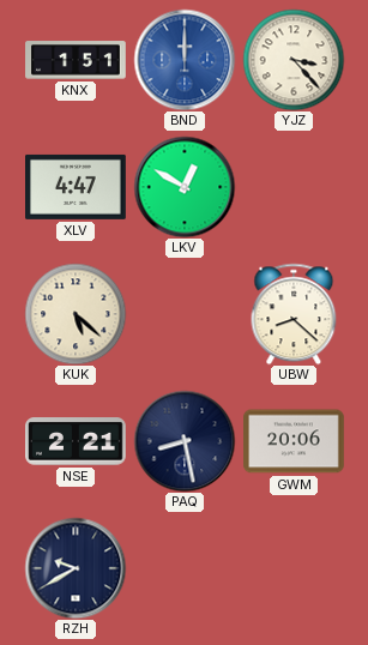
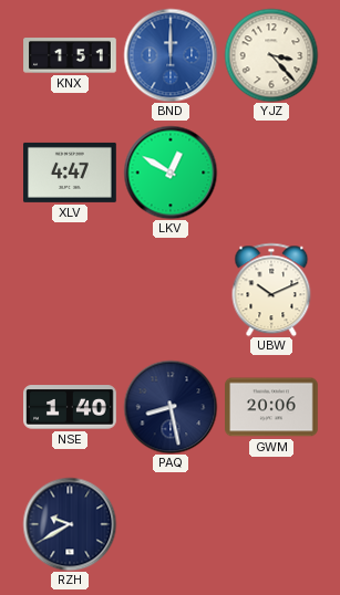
KUK: 5:22 -> none
UBW: 8:22 -> 10:11
NSE: 2:21 -> 1:40
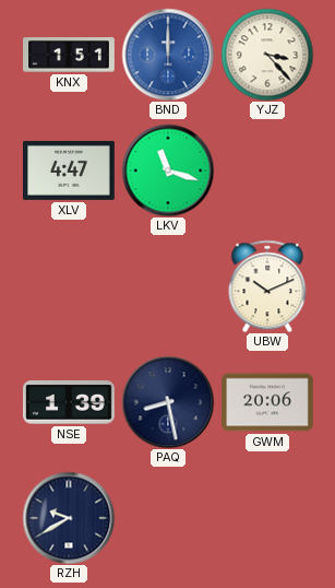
LKV: 12:50 -> 11:18
NSE: 1:40 -> 1:39
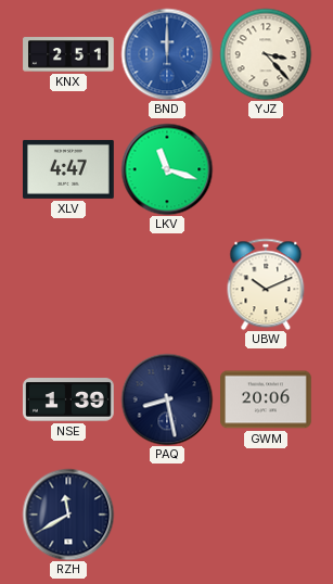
KNX: 1:51 -> 2:51
RZH: 9:40 -> 11:40
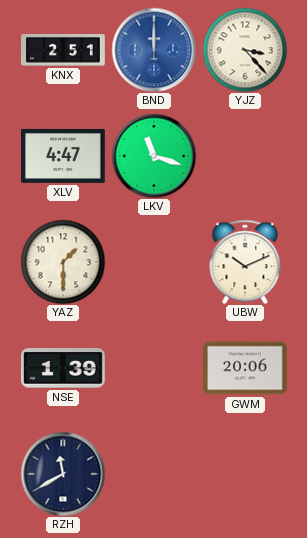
YAZ: none -> 1:30
PAQ: 8:28 -> none
